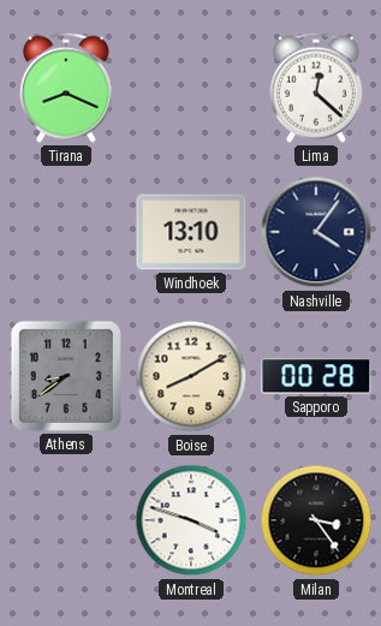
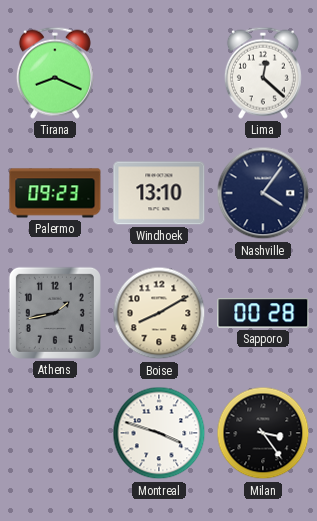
Palermo: none -> 09:23
Athens: 8:39 -> 1:43
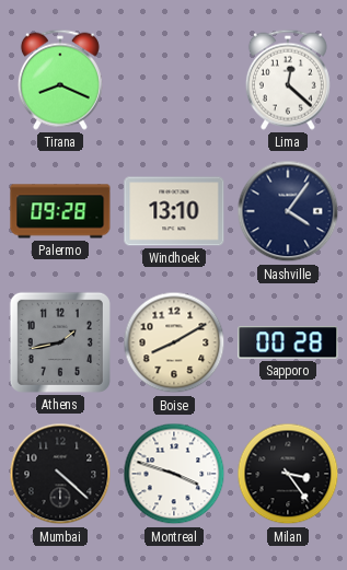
Palermo: 09:23 -> 09:28
Mumbai: none -> 4:22
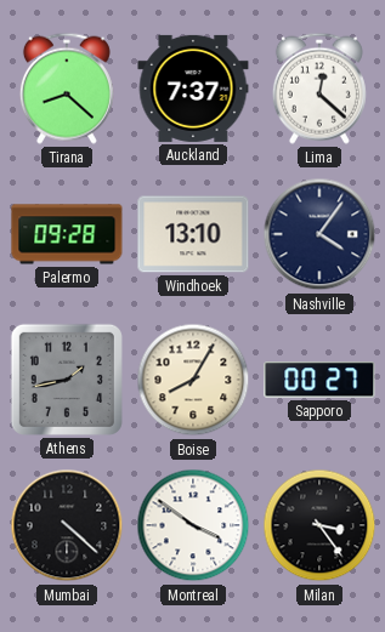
Tirana: 8:19 -> 8:22
Auckland: none -> 7:37
Boise: 8:10 -> 8:05
Sapporo: 00:28 -> 00:27
Montreal: 3:48 -> 3:51
